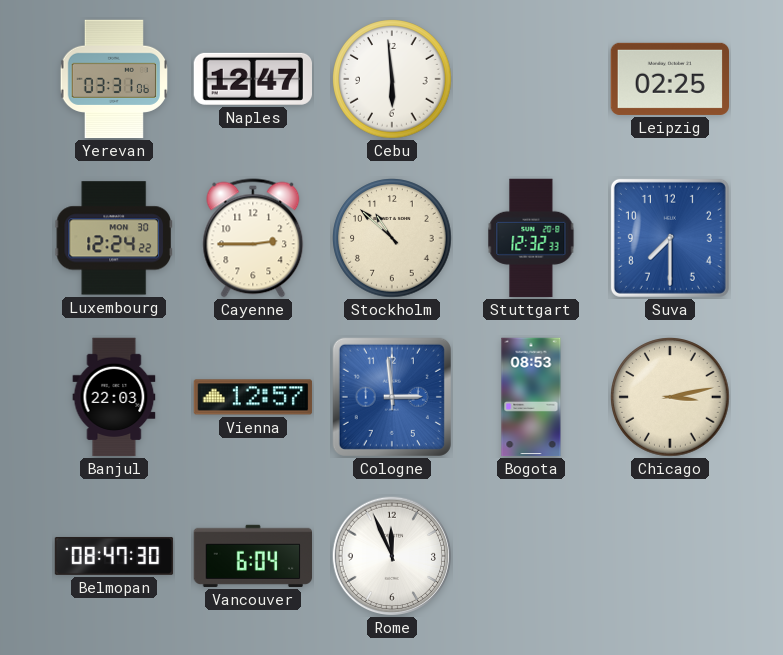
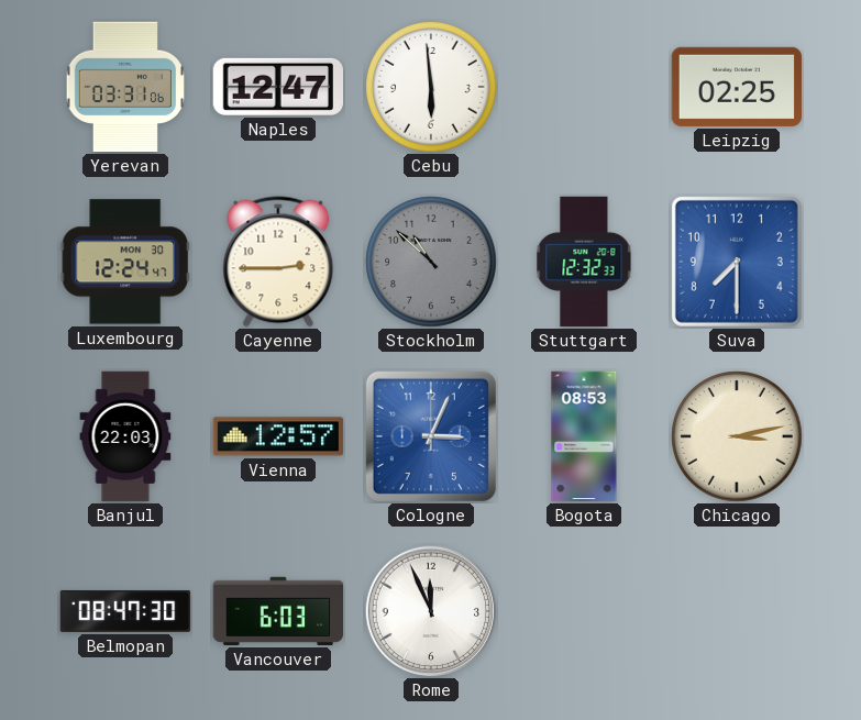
Luxembourg: 12:24:22 -> 12:24:47
Stockholm dial: cream -> grey
Cologne: 2:59 -> 3:04
Vancouver: 6:04 -> 6:03
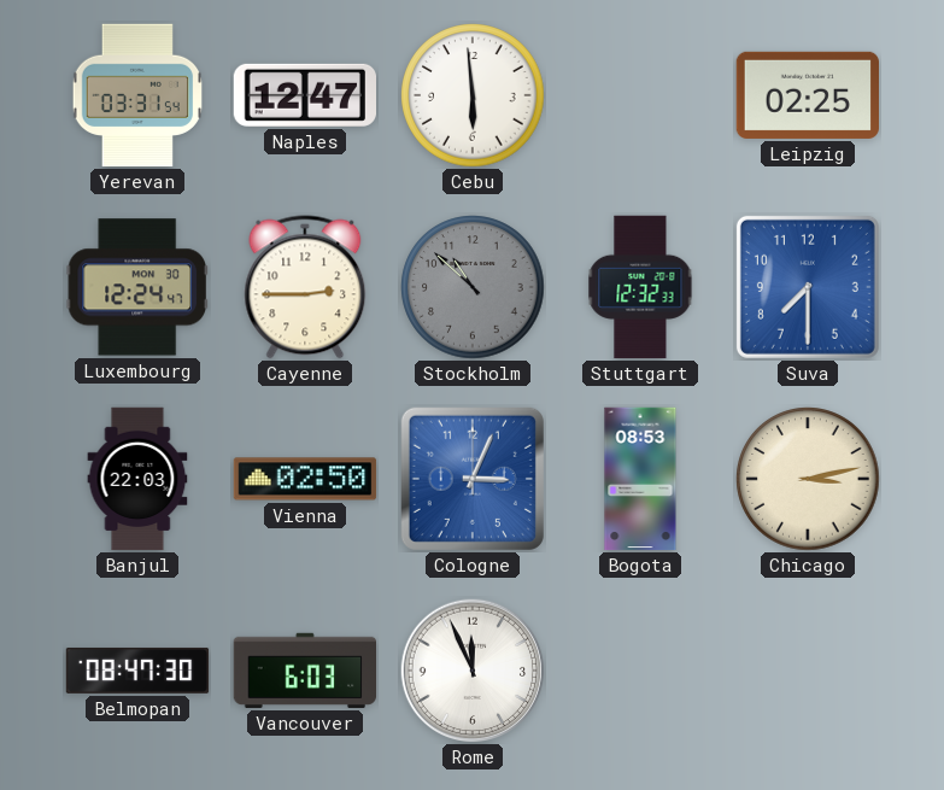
Yerevan: 03:31:06 -> 03:31:54
Vienna: 12:57 -> 02:50
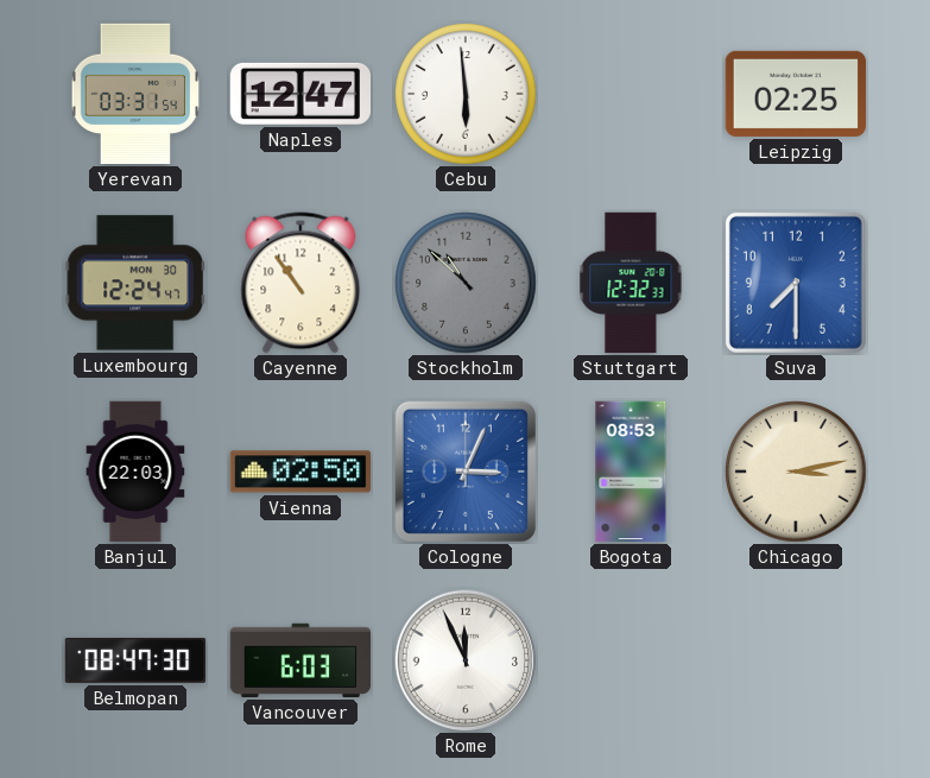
Cayenne: 2:45 -> 10:54
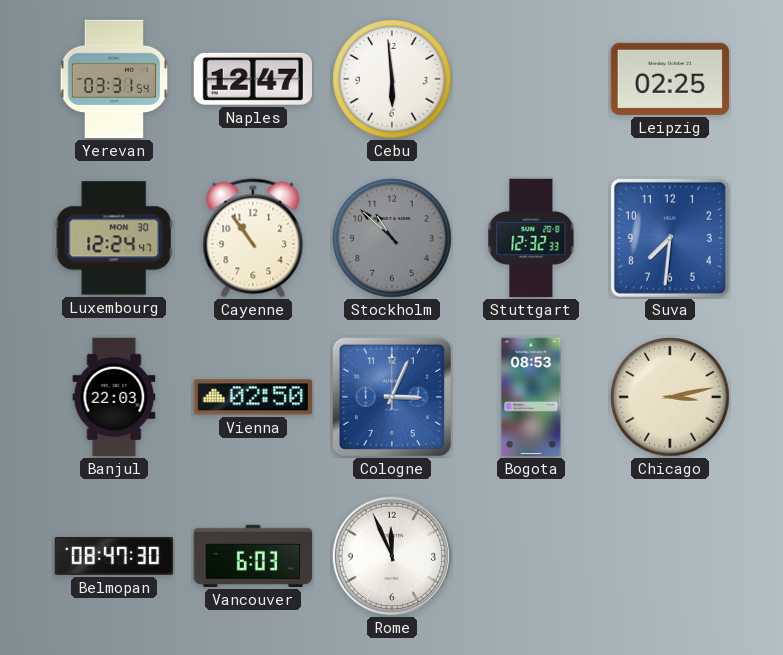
Suva: 7:30 -> 7:31
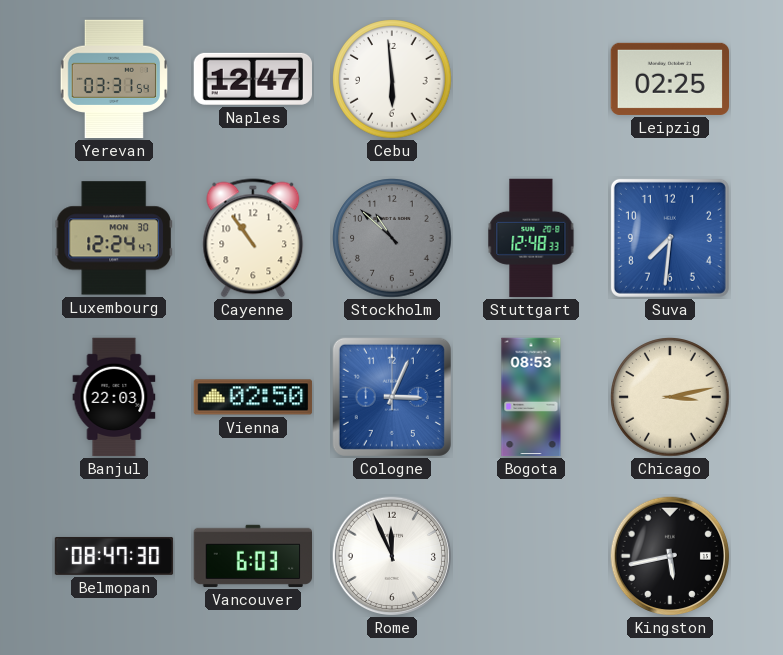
Stuttgart: 12:32 -> 12:48
Kingston: none -> 5:43
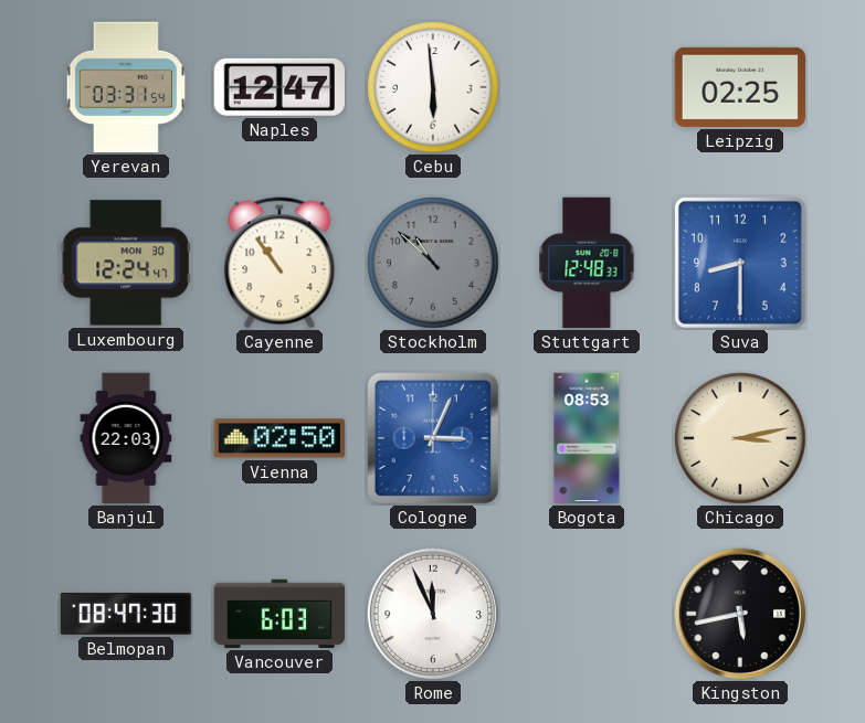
Suva: 7:31 -> 8:30
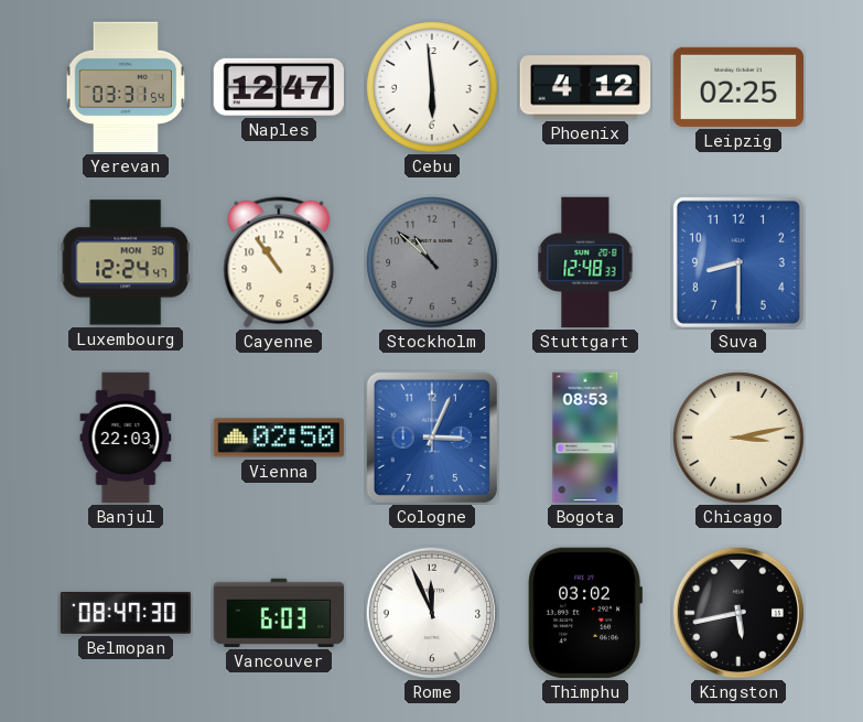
Phoenix: none -> 4:12
Thimphu: none -> 03:02
